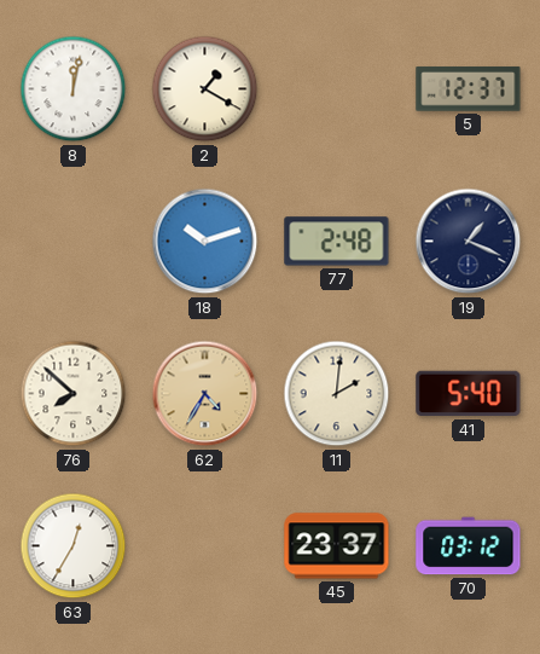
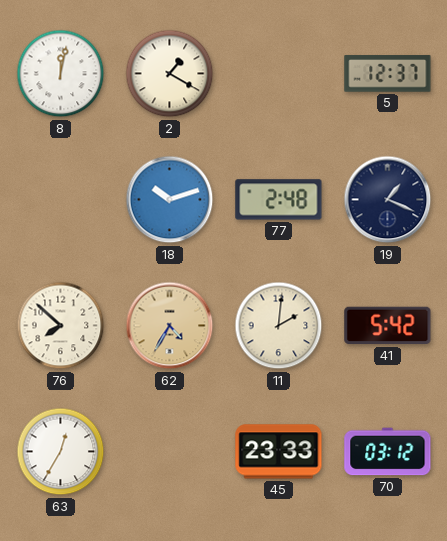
41: 5:40 -> 5:42
45: 23:37 -> 23:33
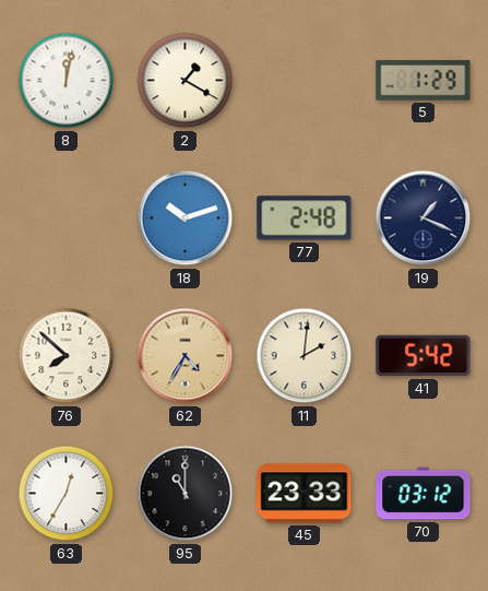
5: 12:37 -> 1:29
95: none -> 11:00
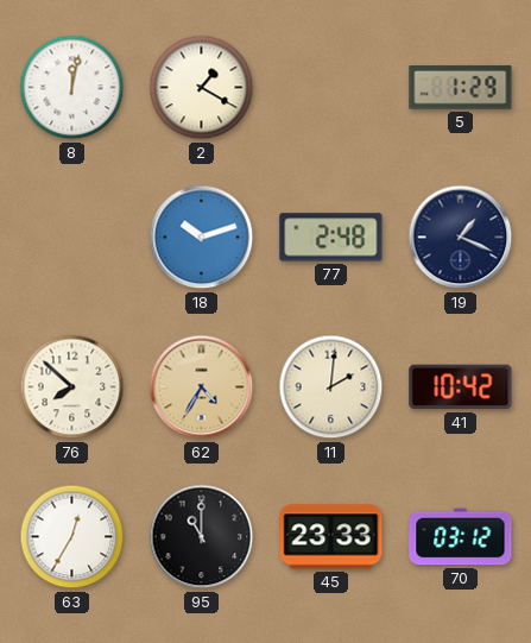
41: 5:42 -> 10:42
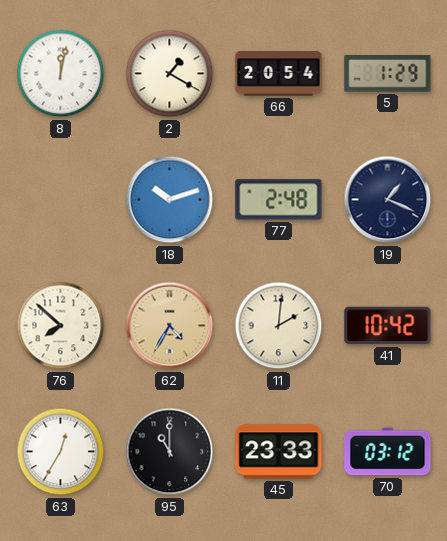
66: none -> 20:54
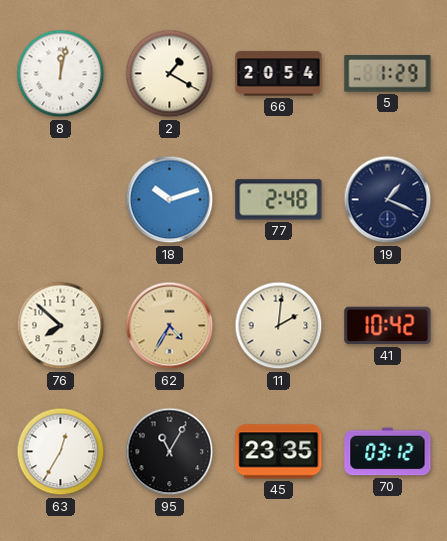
95: 11:00 -> 11:05
45: 23:33 -> 23:35
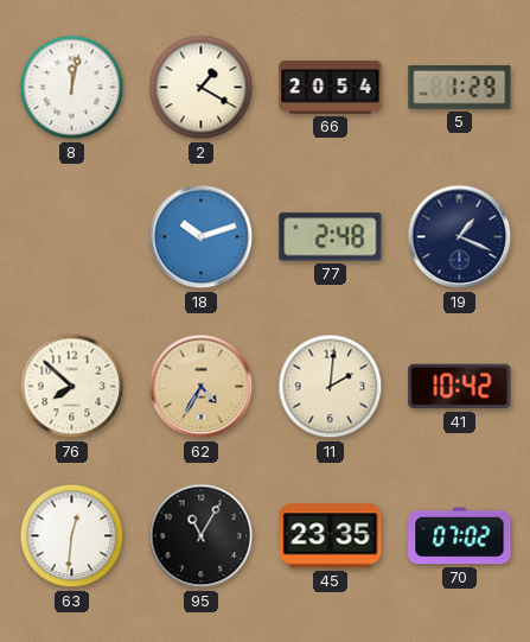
63: 12:35 -> 12:31
70: 03:12 -> 07:02
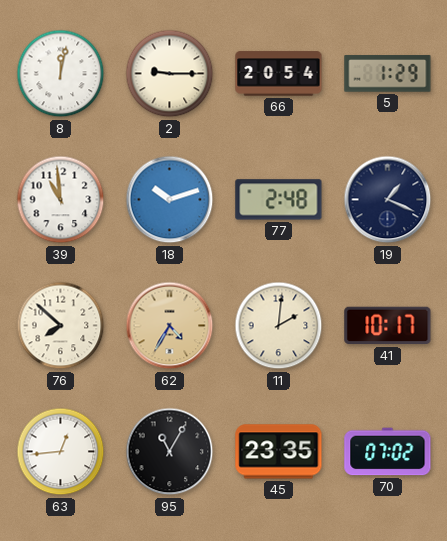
2: 1:20 -> 9:15
39: none -> 10:59
41: 10:42 -> 10:17
63: 12:31 -> 12:44
